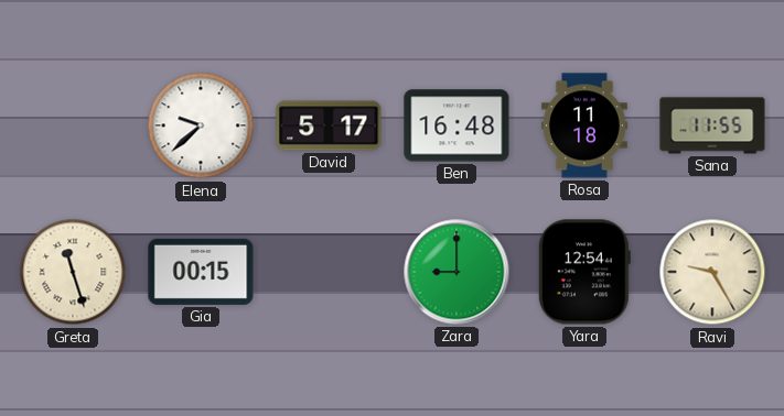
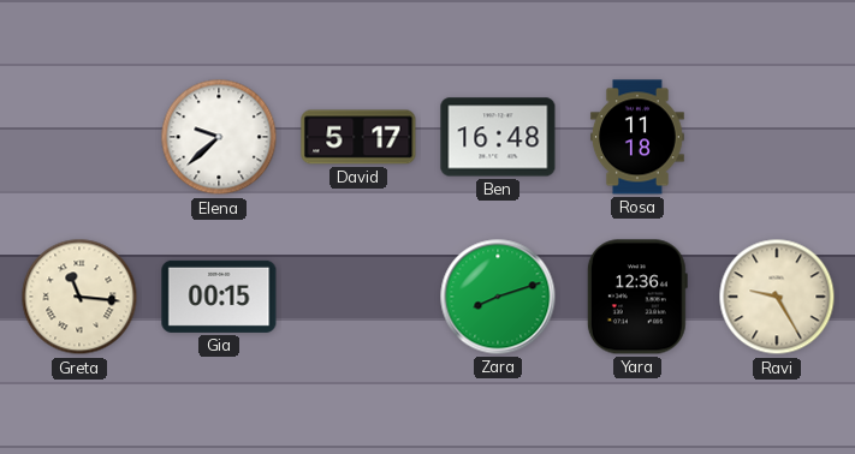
Sana: 11:55 -> none
Greta: 11:27 -> 11:16
Zara: 9:00 -> 8:12
Yara: 12:54 -> 12:36
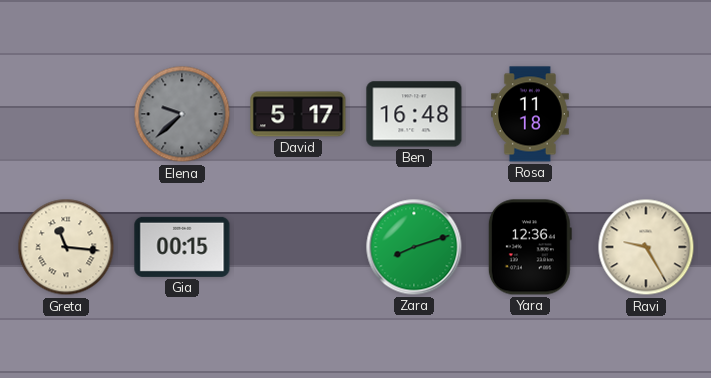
Elena dial: white -> grey
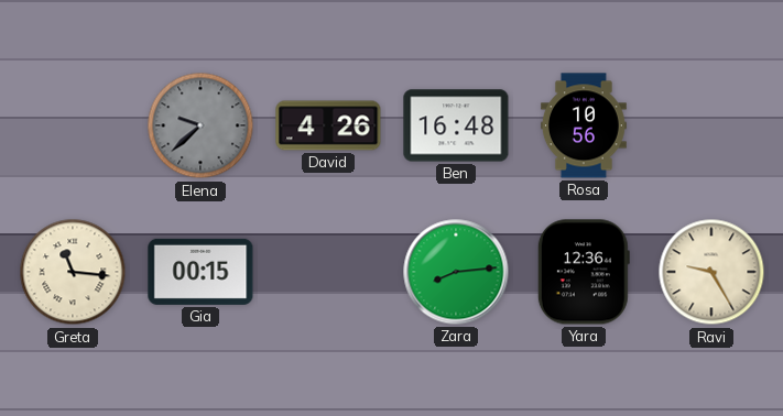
David: 5:17 -> 4:26
Rosa: 11:18 -> 10:56
Zara: 8:12 -> 8:14
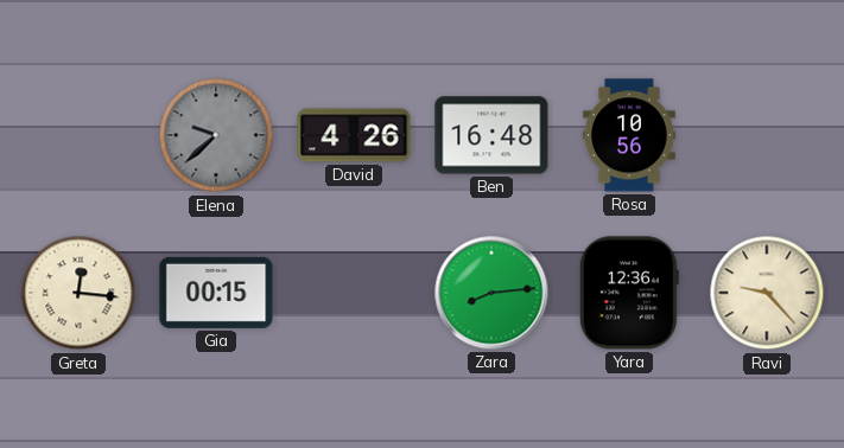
Greta: 11:16 -> 12:16
Ravi: 9:25 -> 9:23
